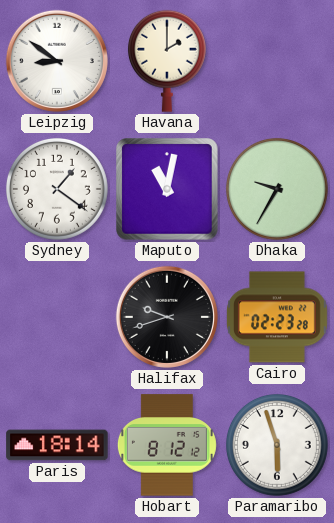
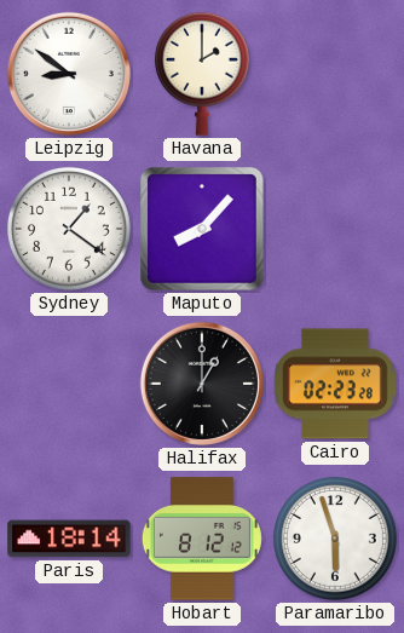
Maputo: 11:02 -> 8:07
Dhaka: 9:35 -> none
Halifax: 9:42 -> 1:00
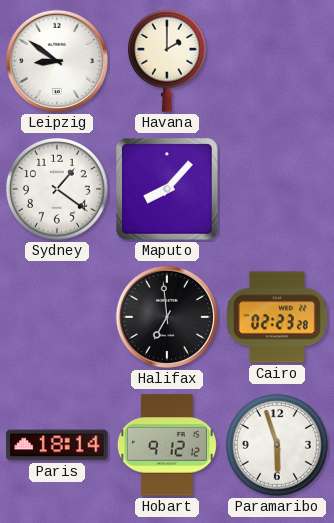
Halifax: 1:00 -> 6:59
Hobart: 8:12 -> 9:12
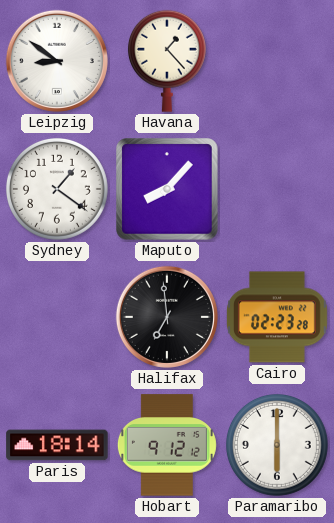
Havana: 2:00 -> 1:23
Paramaribo: 5:57 -> 6:00
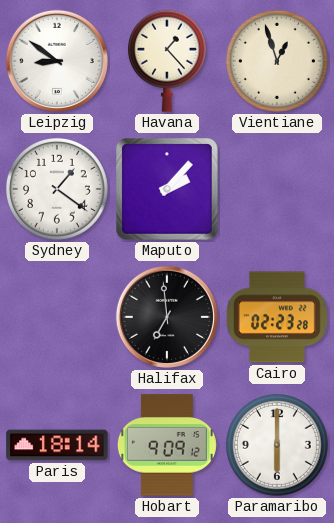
Vientiane: none -> 12:57
Maputo: 8:07 -> 2:07
Hobart: 9:12 -> 9:09
